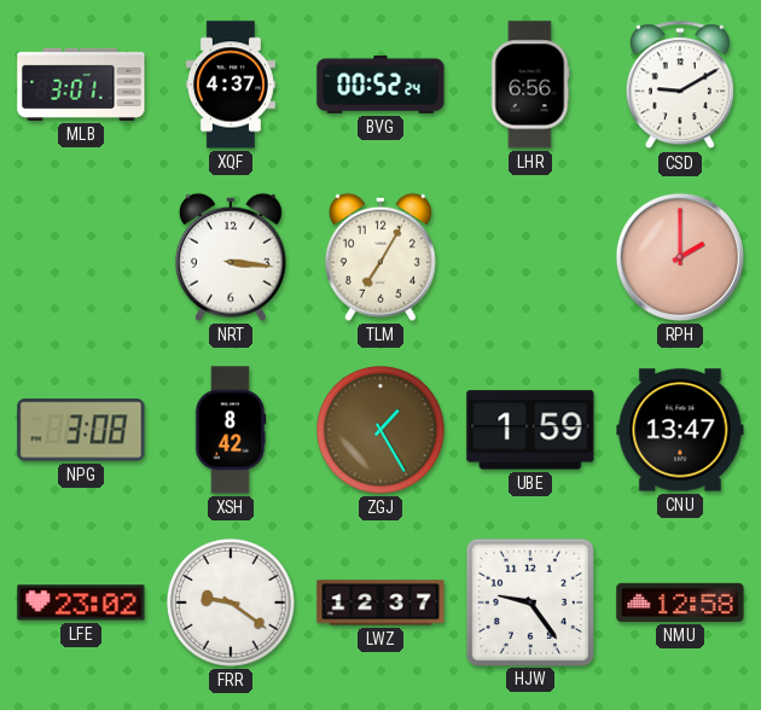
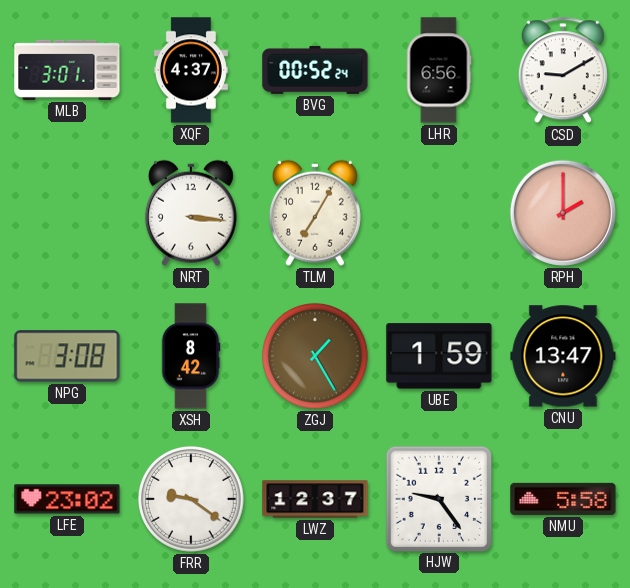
NMU: 12:58 -> 5:58
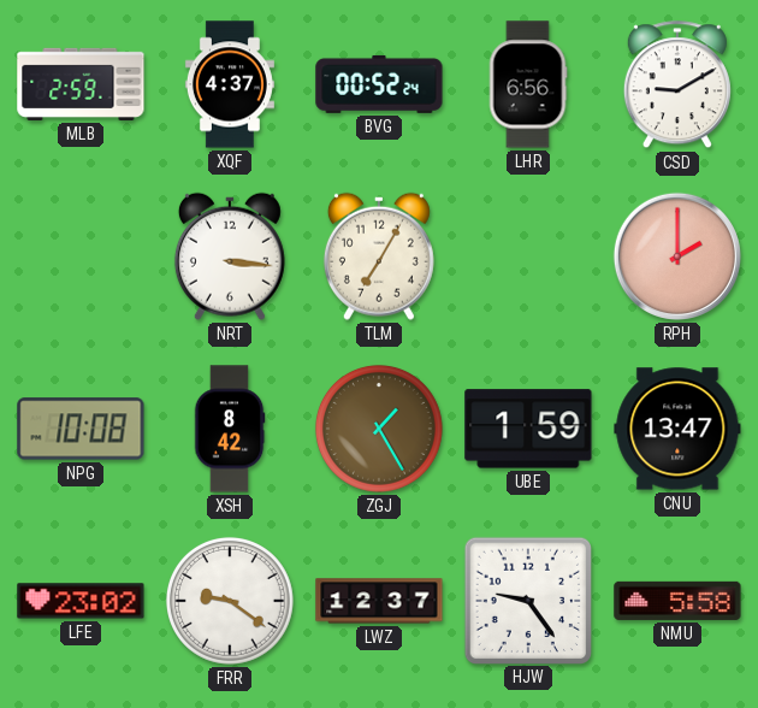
MLB: 3:01 -> 2:59
NPG: 3:08 -> 10:08
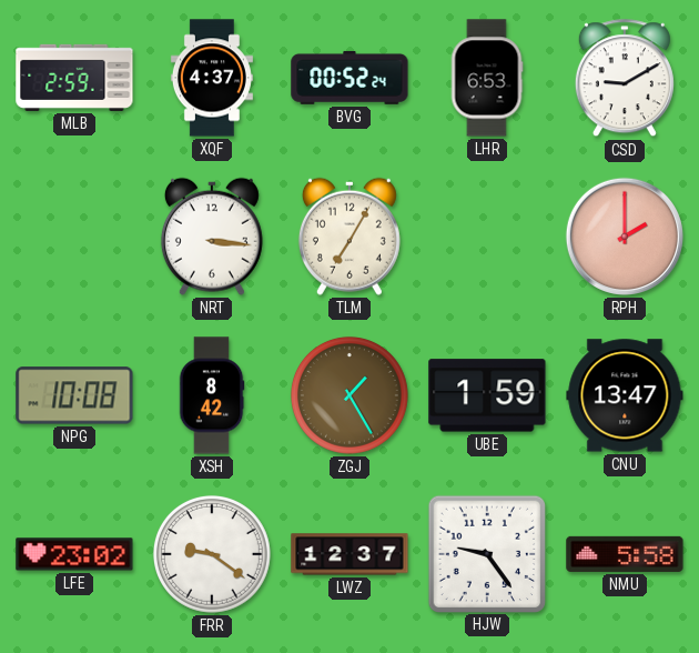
LHR: 6:56 -> 6:53
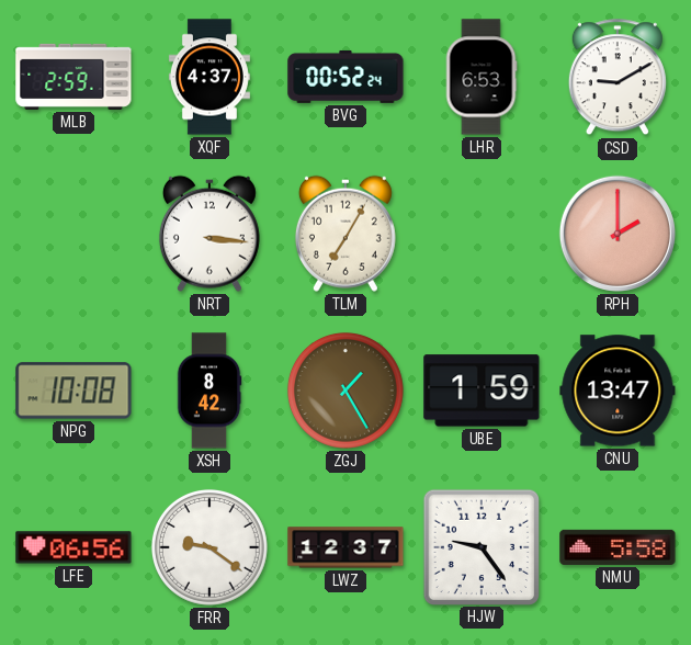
LFE: 23:02 -> 06:56
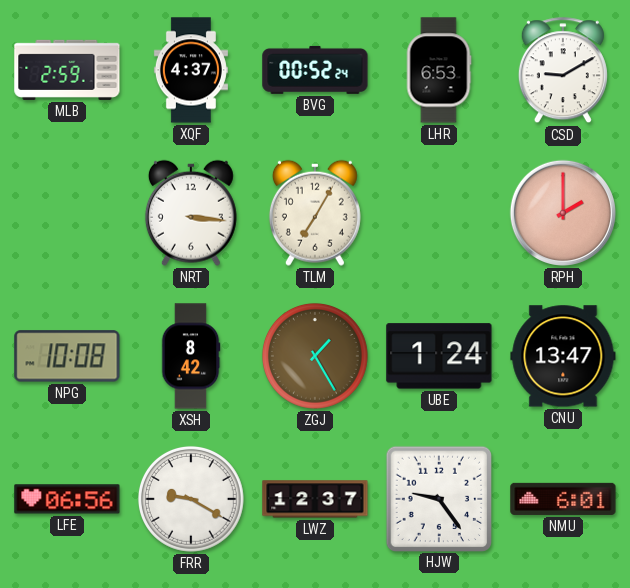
UBE: 1:59 -> 1:24
FRR: 9:21 -> 9:20
NMU: 5:58 -> 6:01
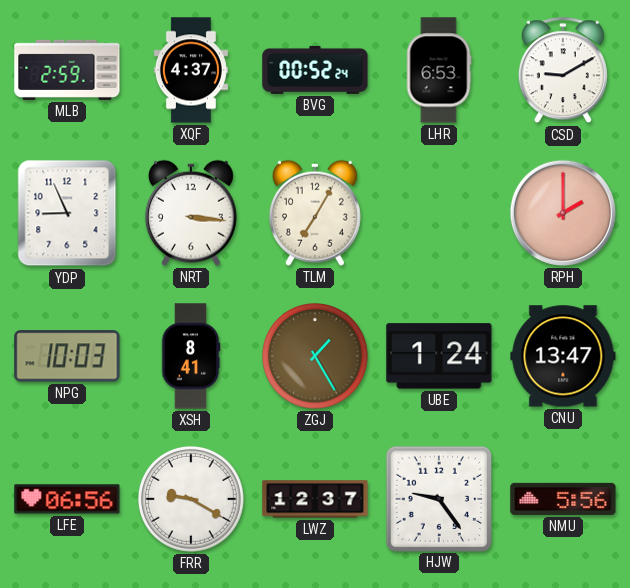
YDP: none -> 8:56
NPG: 10:08 -> 10:03
XSH: 8:42 -> 8:41
NMU: 6:01 -> 5:56
